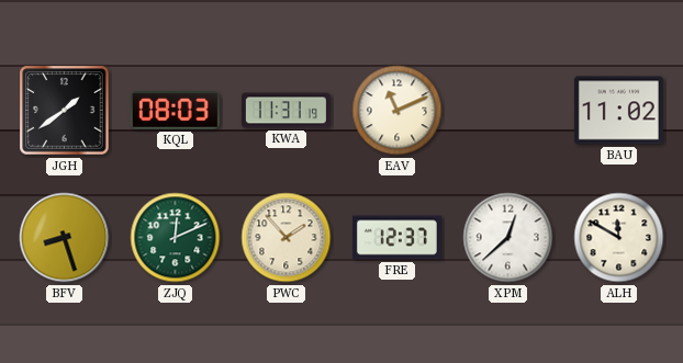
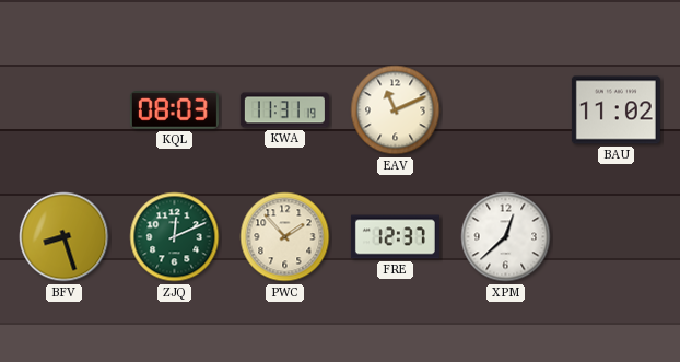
JGH: 1:39 -> none
ALH: 11:50 -> none
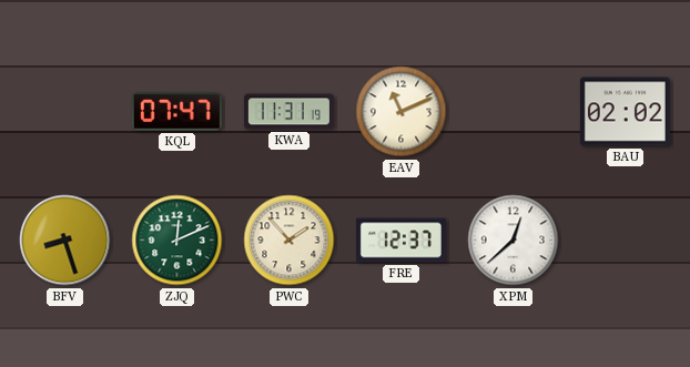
KQL: 08:03 -> 07:47
BAU: 11:02 -> 02:02
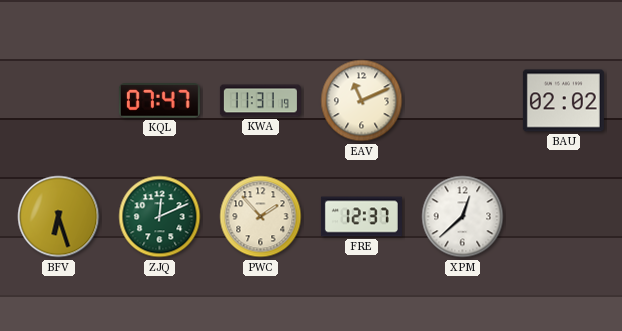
BFV: 8:27 -> 6:27
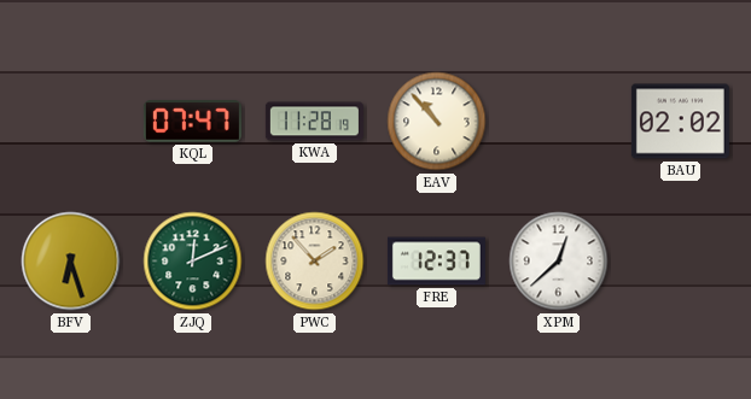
KWA: 11:31 -> 11:28
EAV: 11:11 -> 10:53
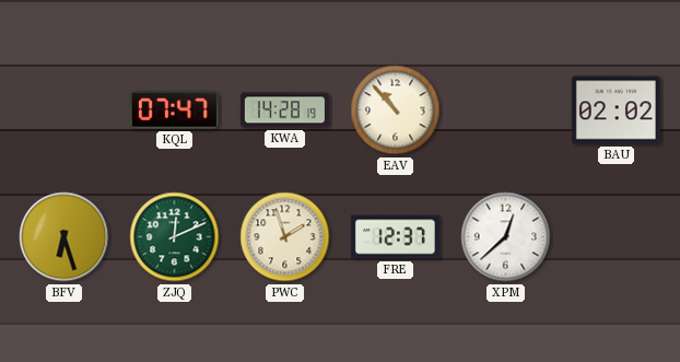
KWA: 11:28 -> 14:28
PWC: 1:53 -> 1:57
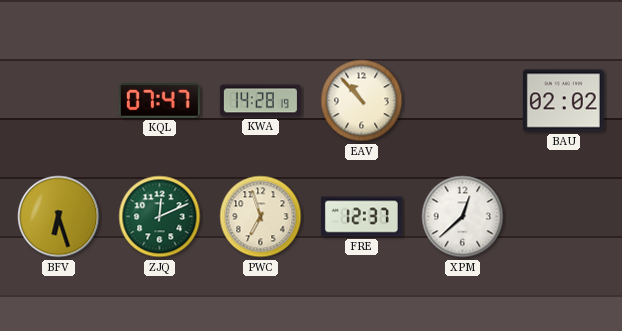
PWC: 1:57 -> 6:57
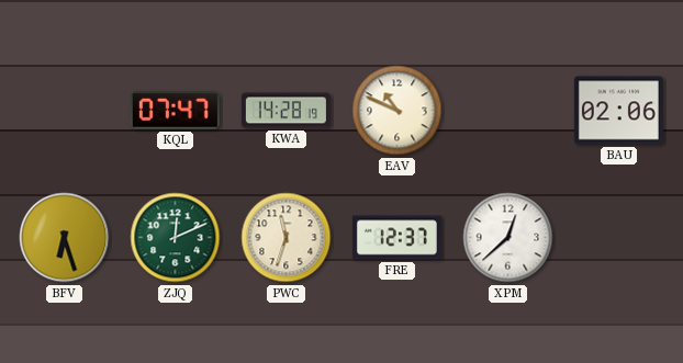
EAV: 10:53 -> 10:49
BAU: 02:02 -> 02:06
PWC: 6:57 -> 11:33
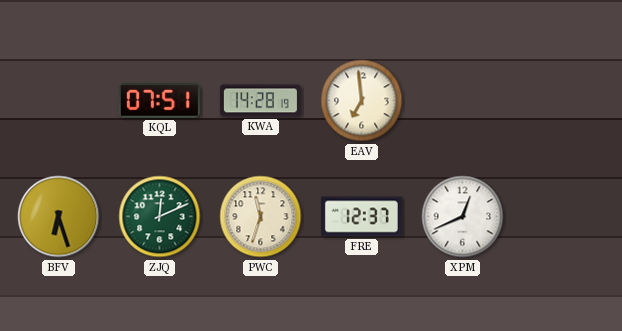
KQL: 07:47 -> 07:51
EAV: 10:49 -> 6:59
BAU: 02:06 -> none
XPM: 12:38 -> 12:41
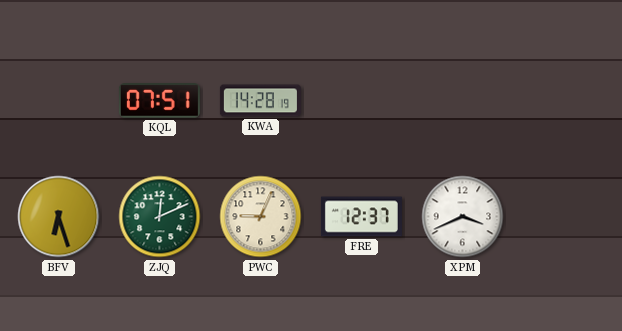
EAV: 6:59 -> none
PWC: 11:33 -> 9:04
XPM: 12:41 -> 3:41
